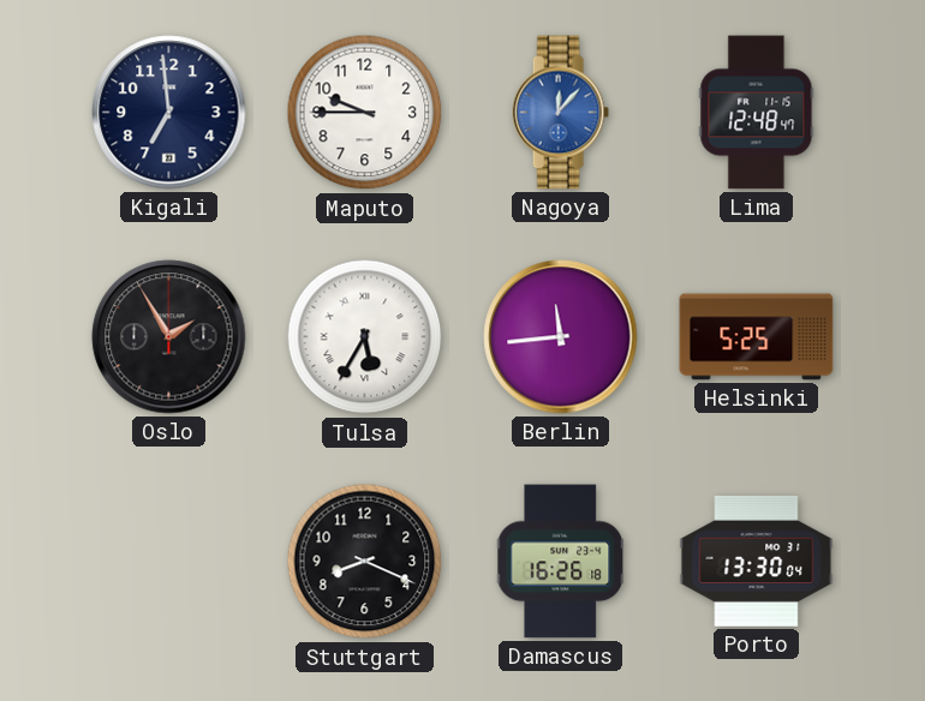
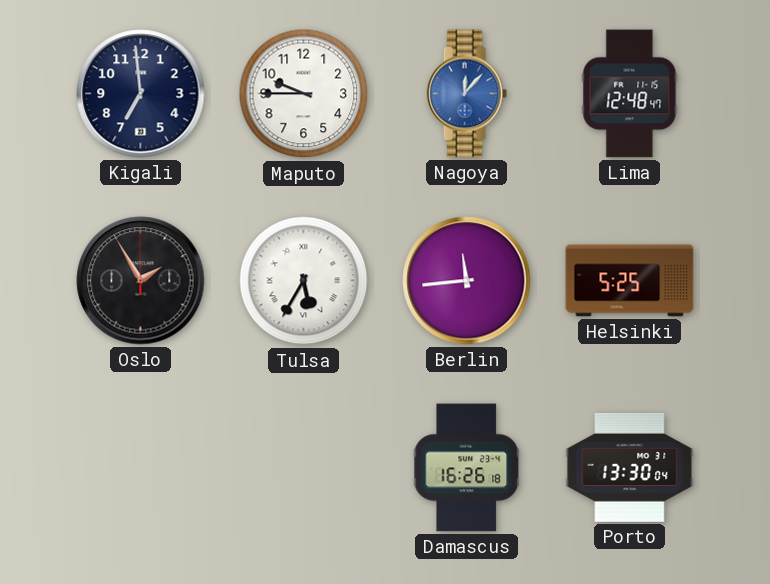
Stuttgart: 8:19 -> none
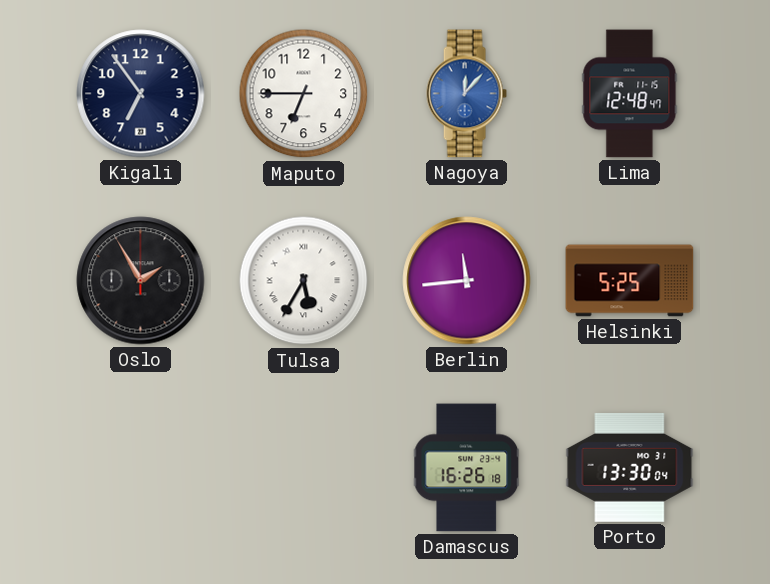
Kigali: 6:59 -> 6:54
Maputo: 9:45 -> 6:45
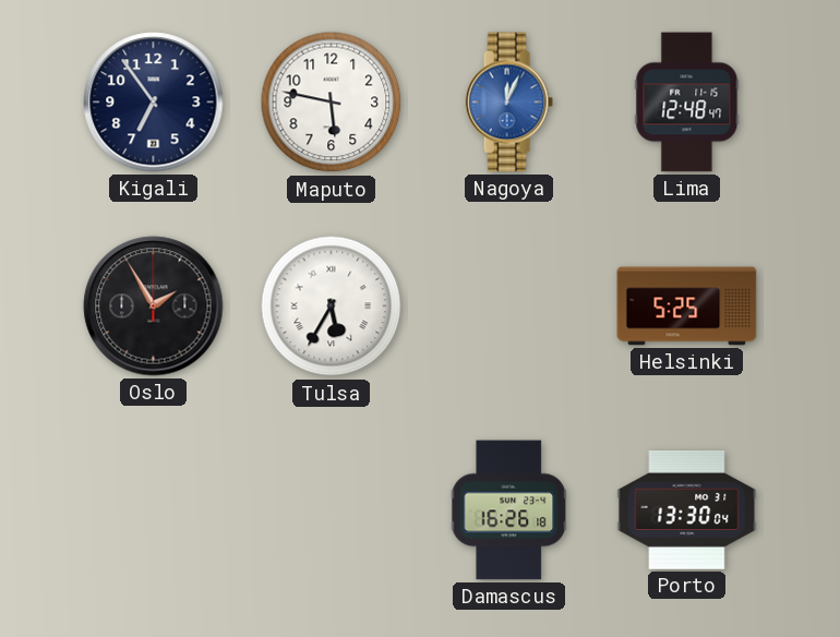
Maputo: 6:45 -> 5:47
Nagoya: 12:07 -> 12:04
Berlin: 11:44 -> none
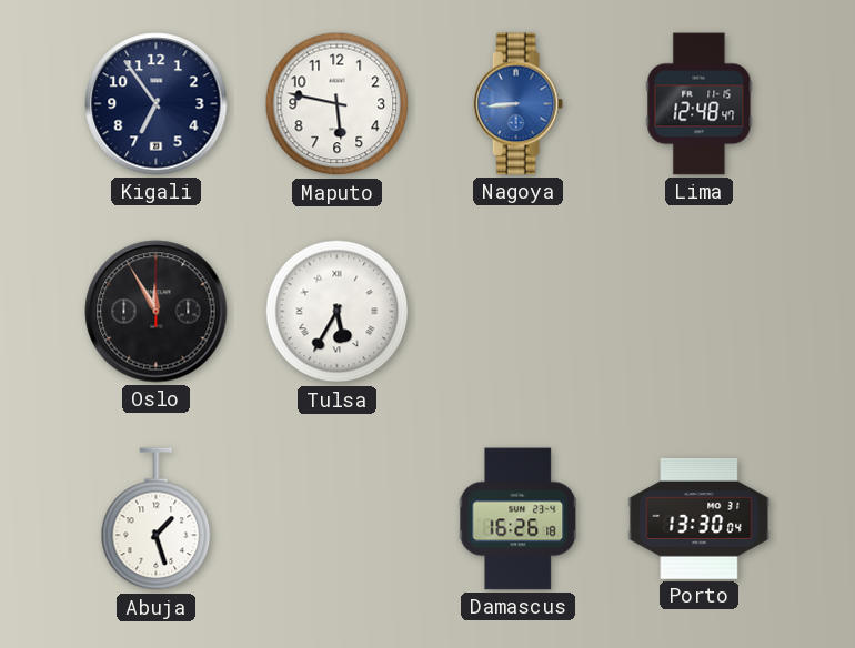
Nagoya: 12:04 -> 8:44
Oslo: 1:55 -> 11:55
Helsinki: 5:25 -> none
Abuja: none -> 1:27
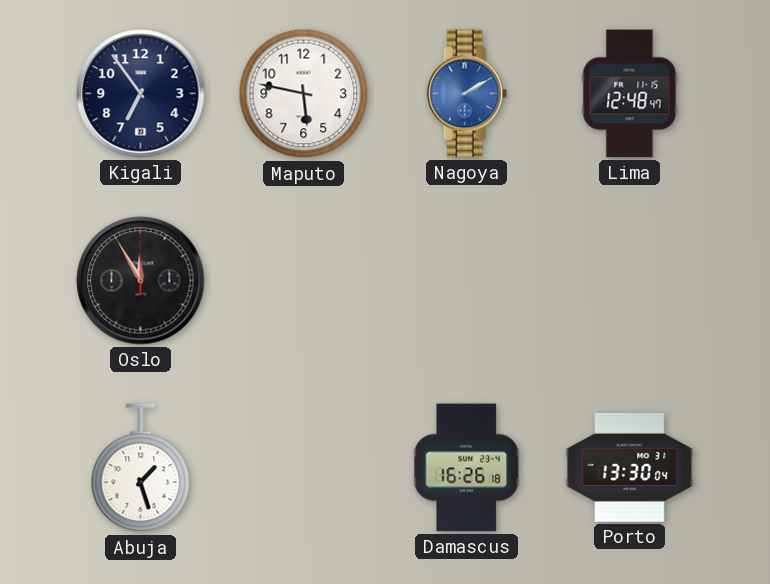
Nagoya: 8:44 -> 2:10
Tulsa: 5:35 -> none
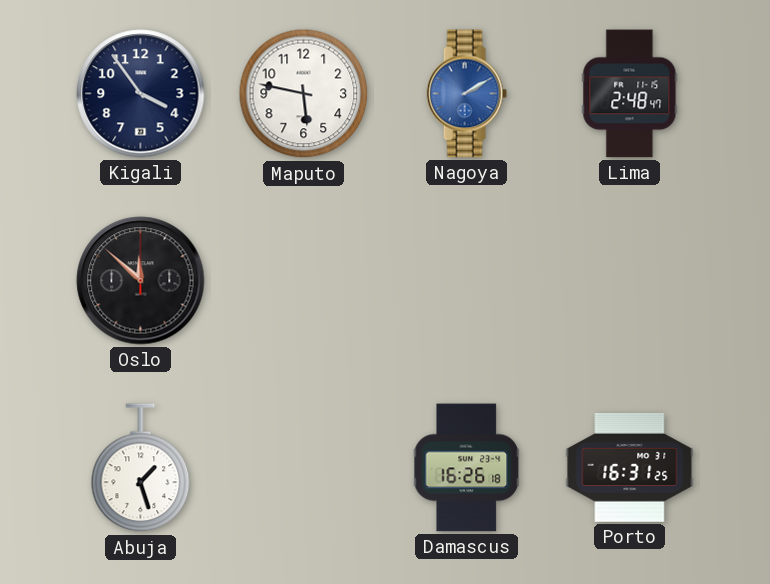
Kigali: 6:54 -> 3:54
Lima: 12:48 -> 2:48
Oslo: 11:55 -> 11:52
Porto: 13:30 -> 16:31
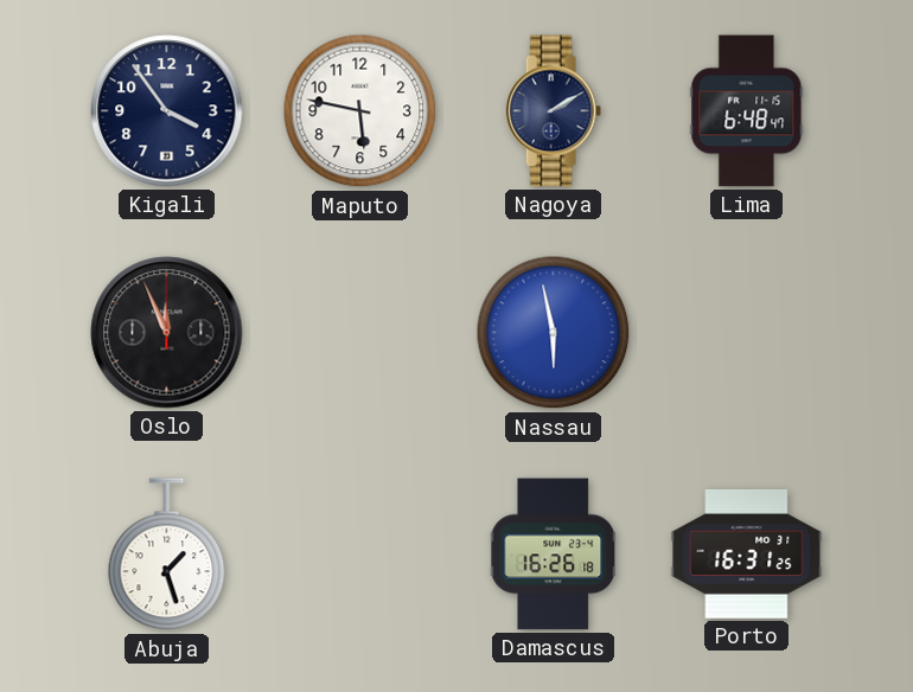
Nagoya dial: blue -> navy
Lima: 2:48 -> 6:48
Oslo: 11:52 -> 11:56
Nassau: none -> 5:58
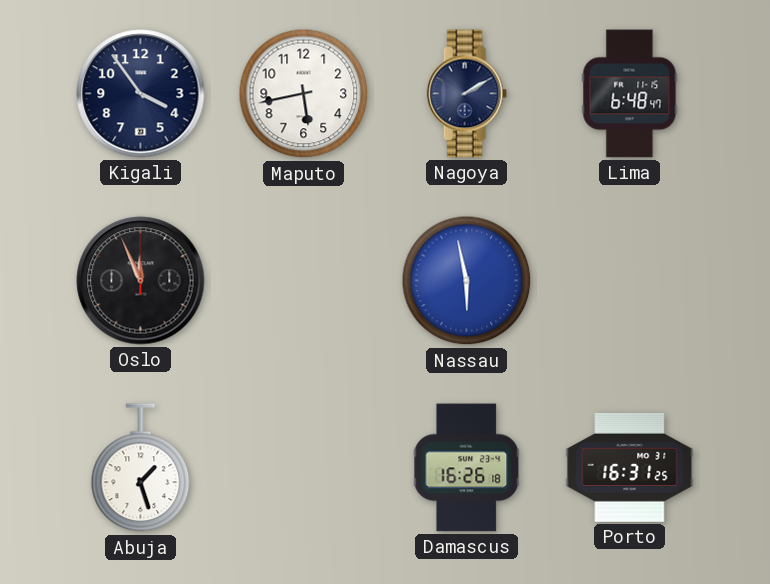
Maputo: 5:47 -> 5:43
